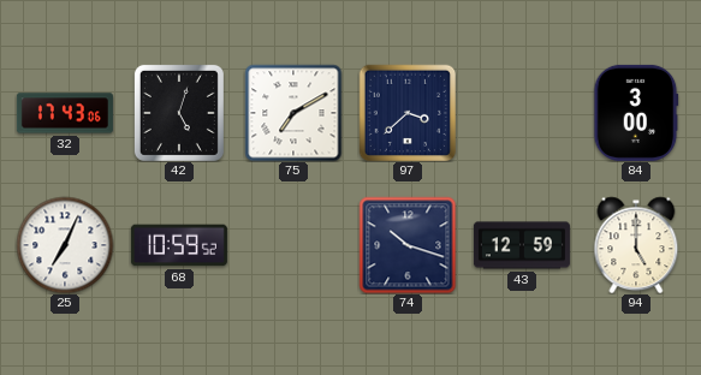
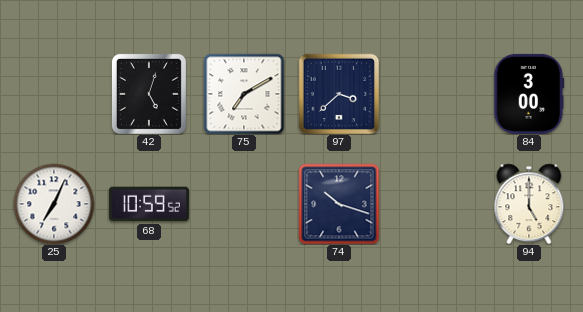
32: 17:43 -> none
43: 12:59 -> none
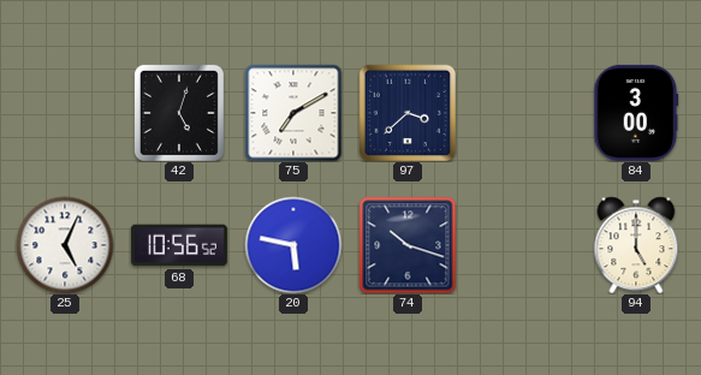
25: 7:04 -> 5:04
68: 10:59 -> 10:56
20: none -> 5:47
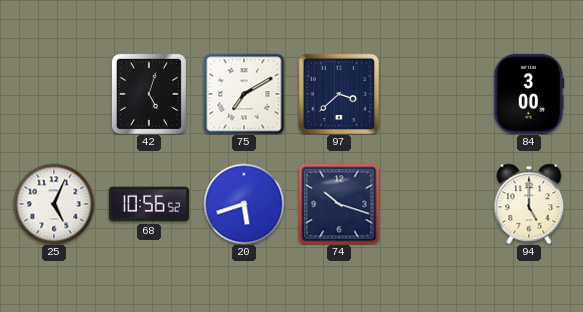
20: 5:47 -> 5:42
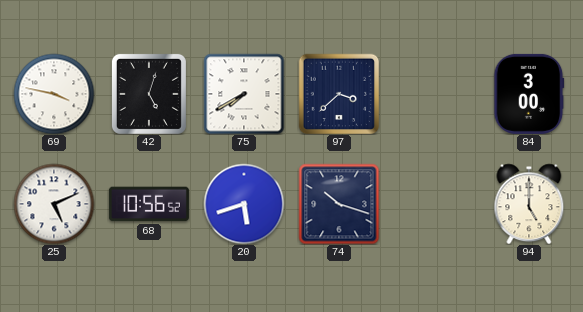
69: none -> 3:47
75: 7:10 -> 7:40
25: 5:04 -> 5:11
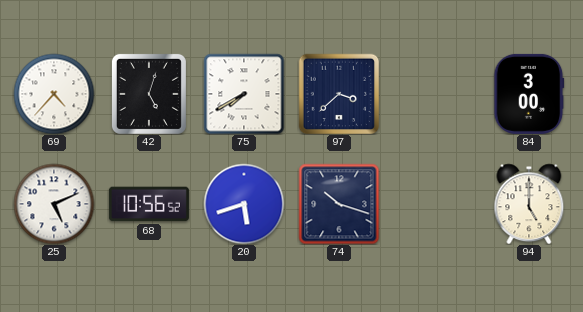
69: 3:47 -> 4:37
